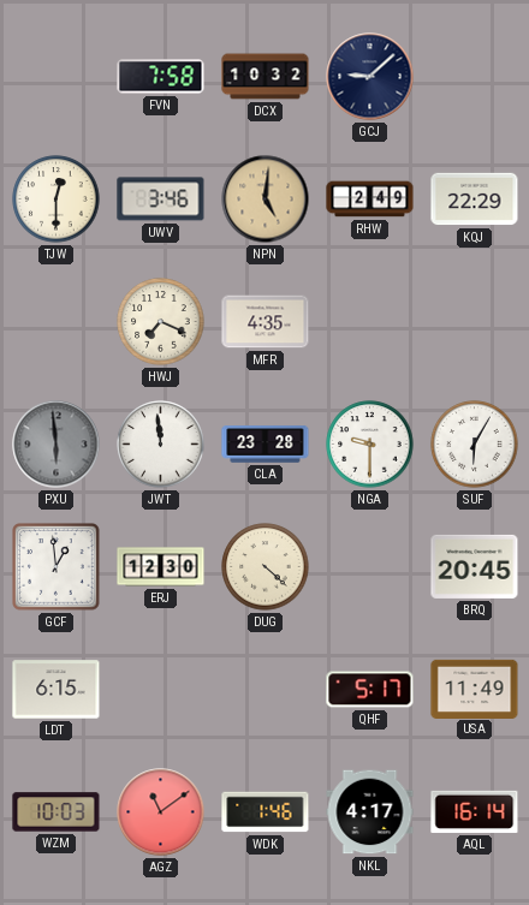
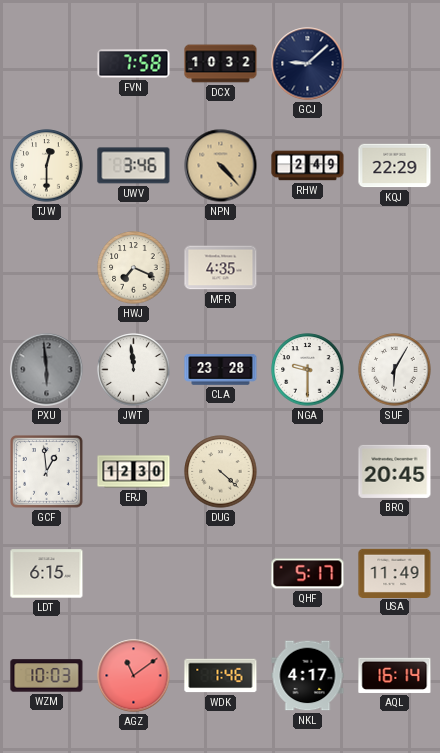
NPN: 5:01 -> 4:23
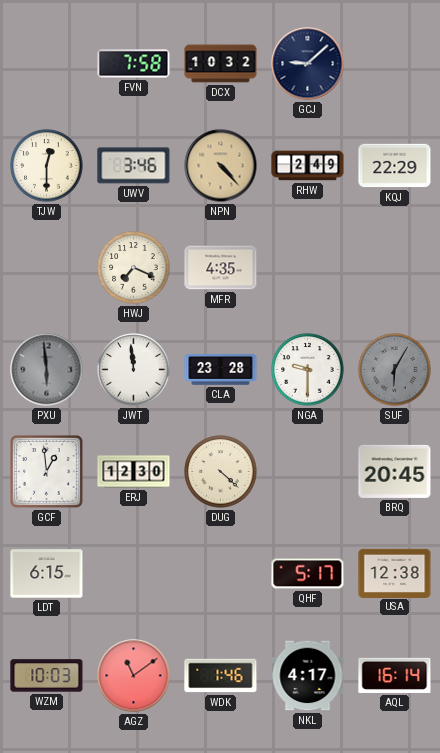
SUF dial: white -> grey
USA: 11:49 -> 12:38
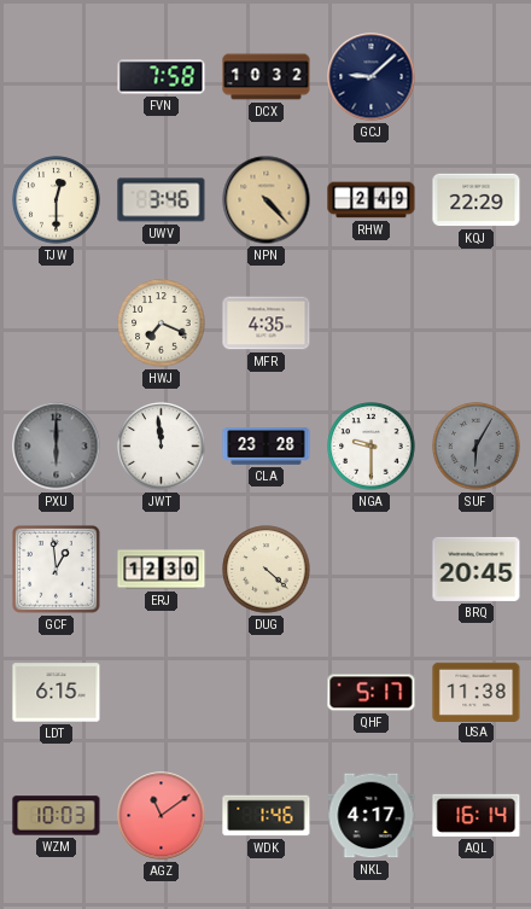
PXU: 5:59 -> 6:00
USA: 12:38 -> 11:38
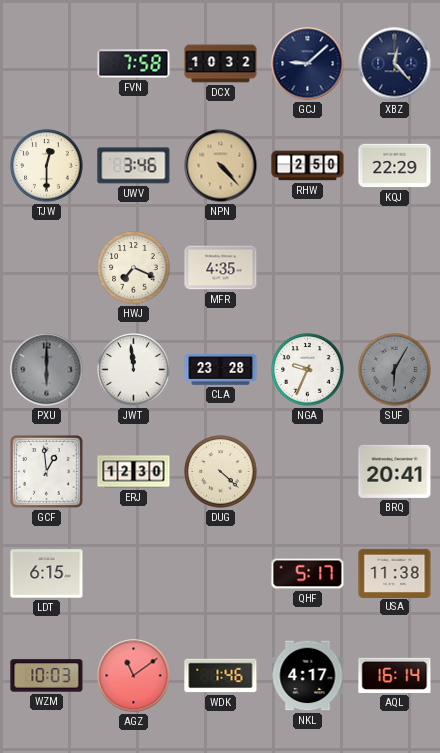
XBZ: none -> 12:23
RHW: 2:49 -> 2:50
NGA: 9:30 -> 9:34
BRQ: 20:45 -> 20:41
